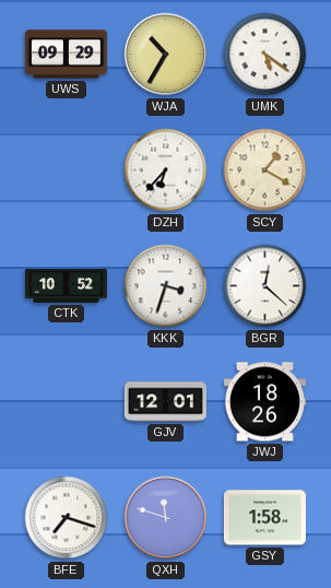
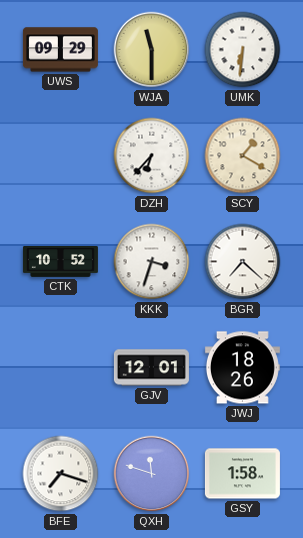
WJA: 10:35 -> 11:30
UMK: 5:21 -> 6:31
BGR: 12:22 -> 7:22
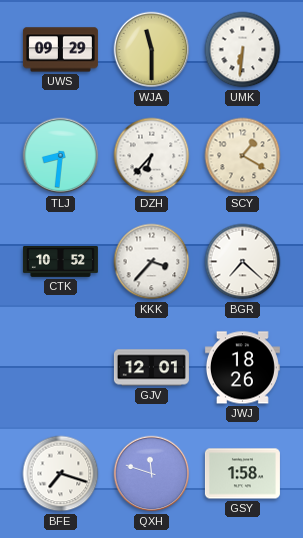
TLJ: none -> 8:31
KKK: 3:33 -> 3:37
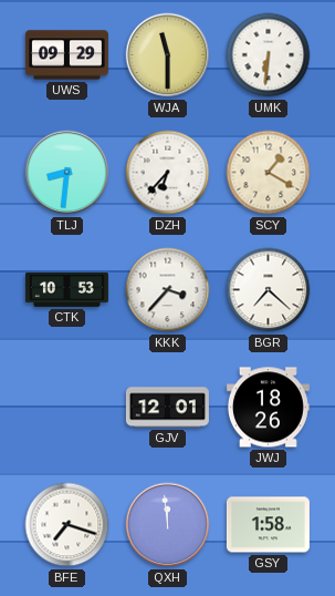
CTK: 10:52 -> 10:53
QXH: 11:48 -> 11:59
